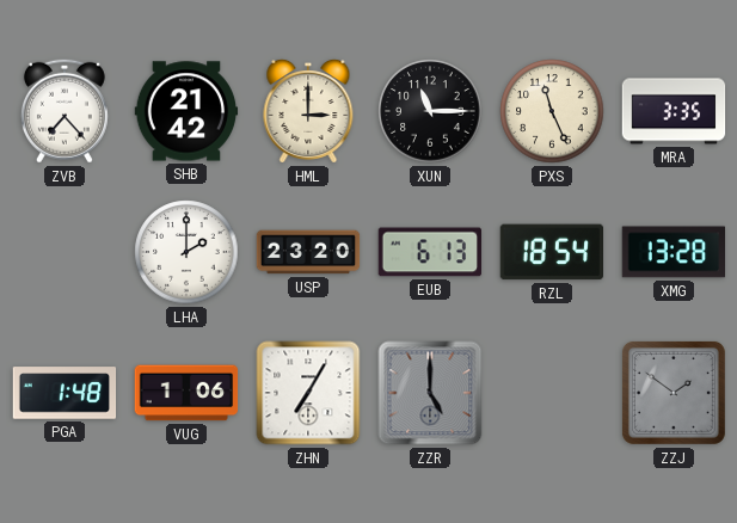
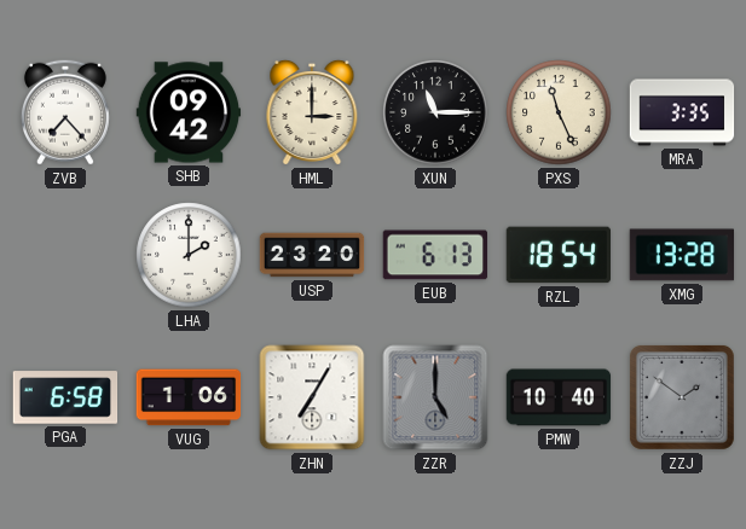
SHB: 21:42 -> 09:42
PGA: 1:48 -> 6:58
PMW: none -> 10:40
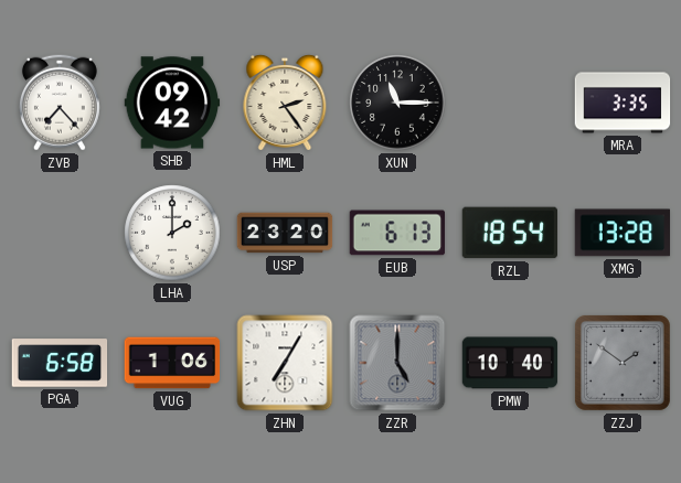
HML: 3:00 -> 2:24
PXS: 11:26 -> none
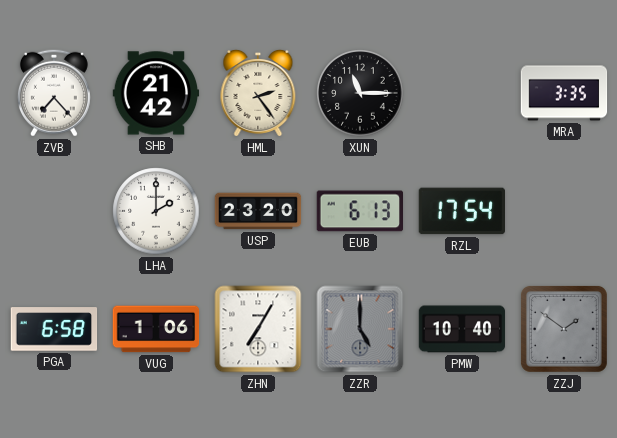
SHB: 09:42 -> 21:42
RZL: 18:54 -> 17:54
XMG: 13:28 -> none
